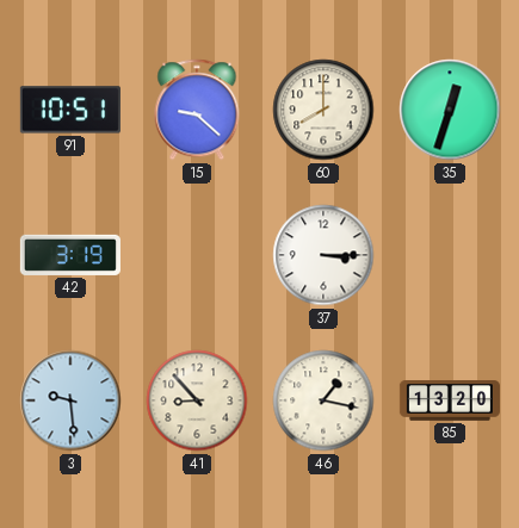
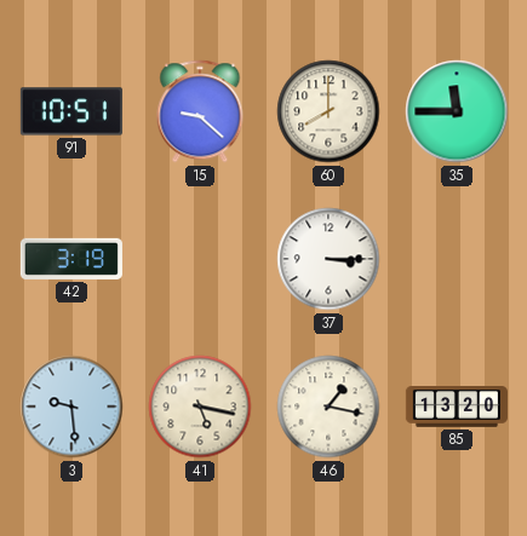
35: 12:33 -> 11:45
41: 8:53 -> 5:17
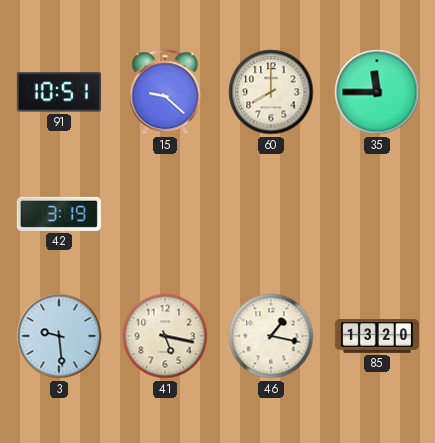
37: 3:15 -> none
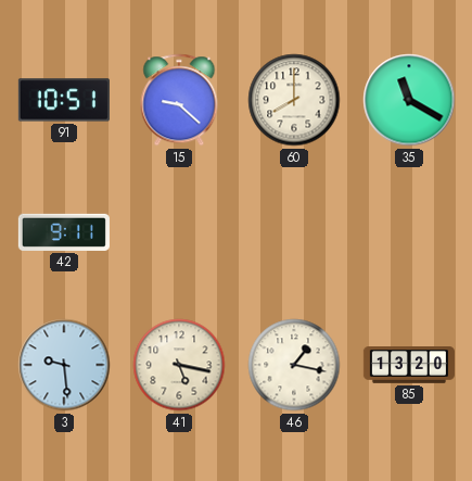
35: 11:45 -> 11:20
42: 3:19 -> 9:11
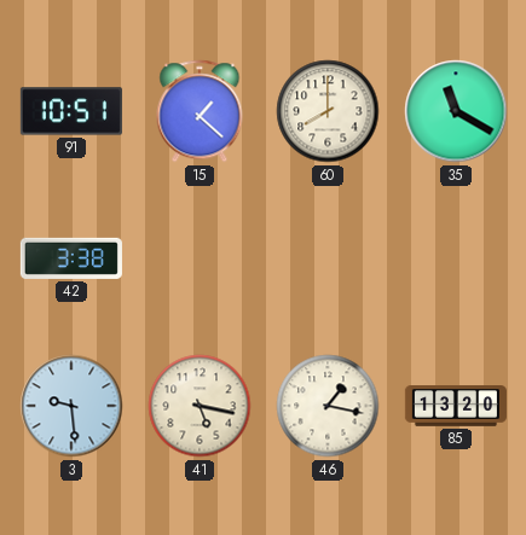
15: 9:22 -> 1:22
42: 9:11 -> 3:38
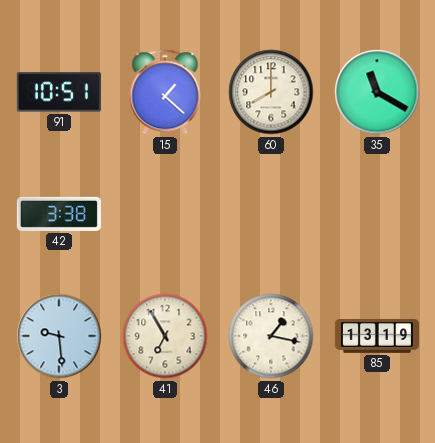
41: 5:17 -> 6:55
85: 13:20 -> 13:19
